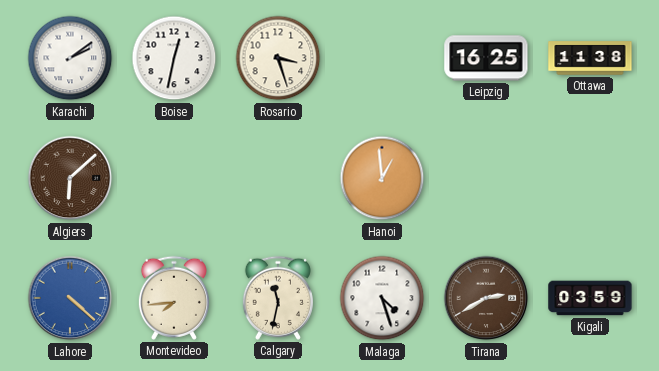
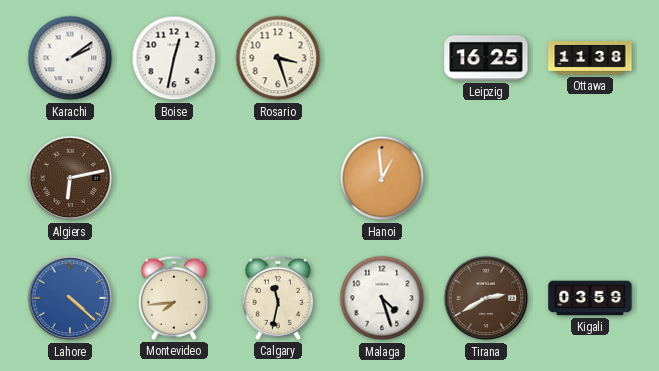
Algiers: 6:08 -> 6:13
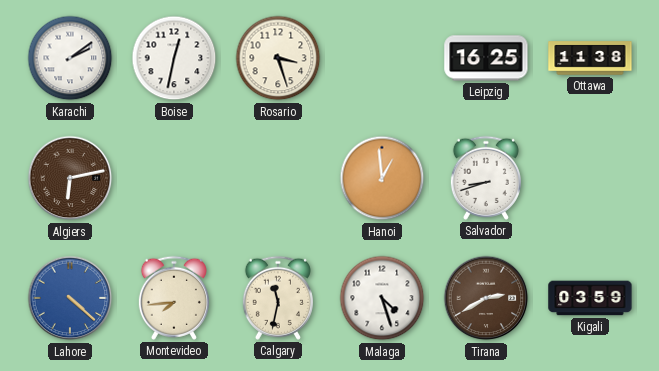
Salvador: none -> 8:42
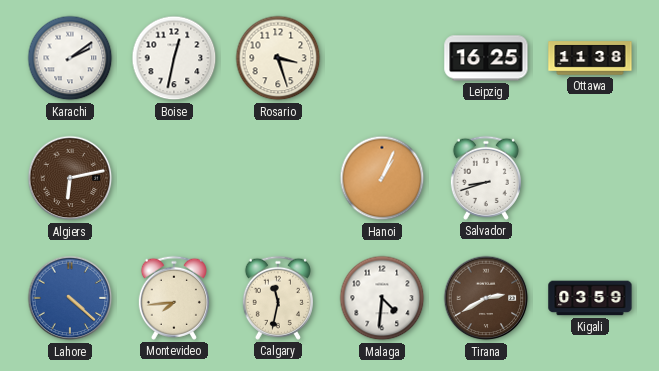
Hanoi: 12:59 -> 1:04
Malaga: 4:27 -> 4:31
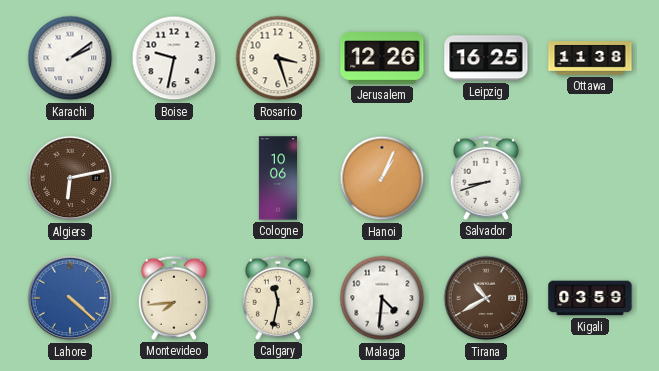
Boise: 12:32 -> 9:32
Jerusalem: none -> 12:26
Cologne: none -> 10:06
Tirana: 2:40 -> 10:40
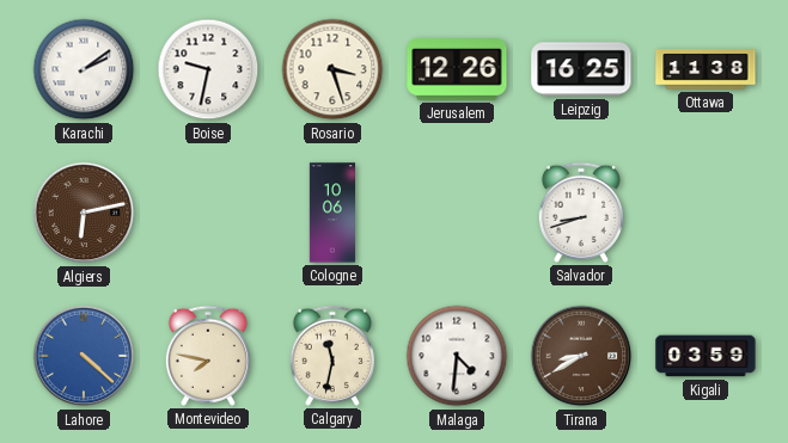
Hanoi: 1:04 -> none
Montevideo: 7:44 -> 7:47
Tirana: 10:40 -> 8:40
